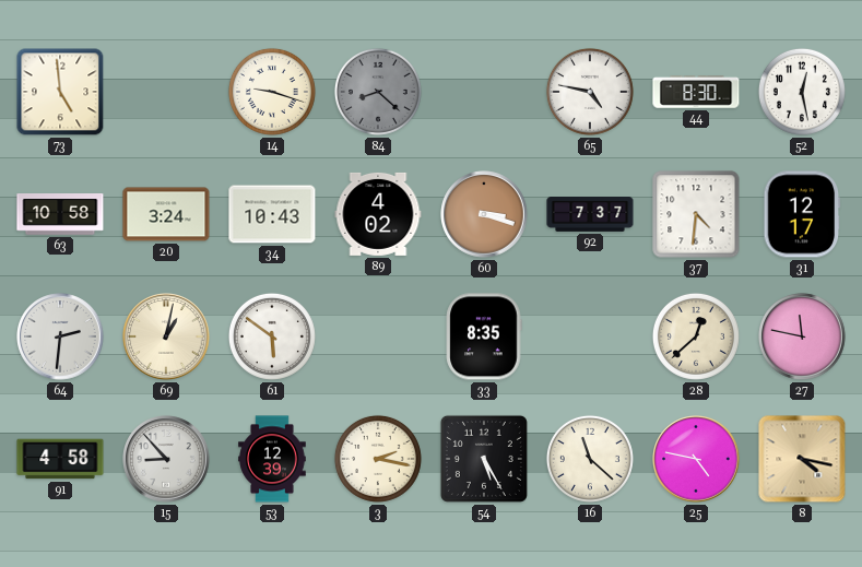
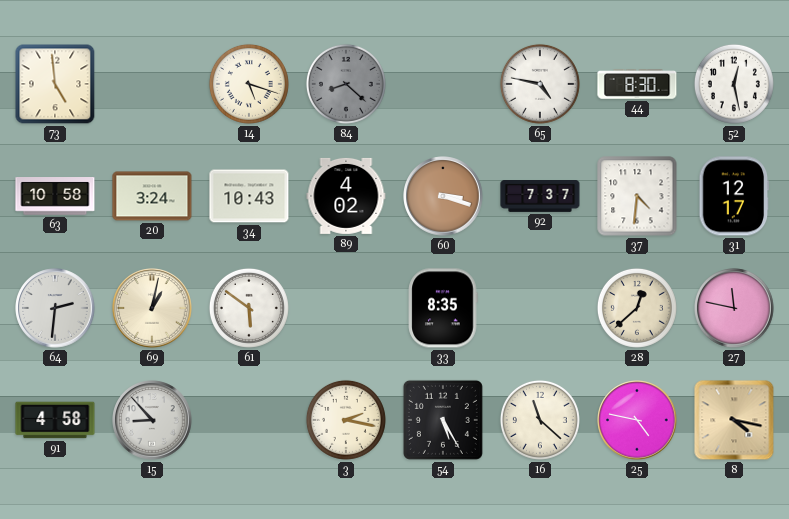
14: 9:18 -> 5:18
53: 12:39 -> none
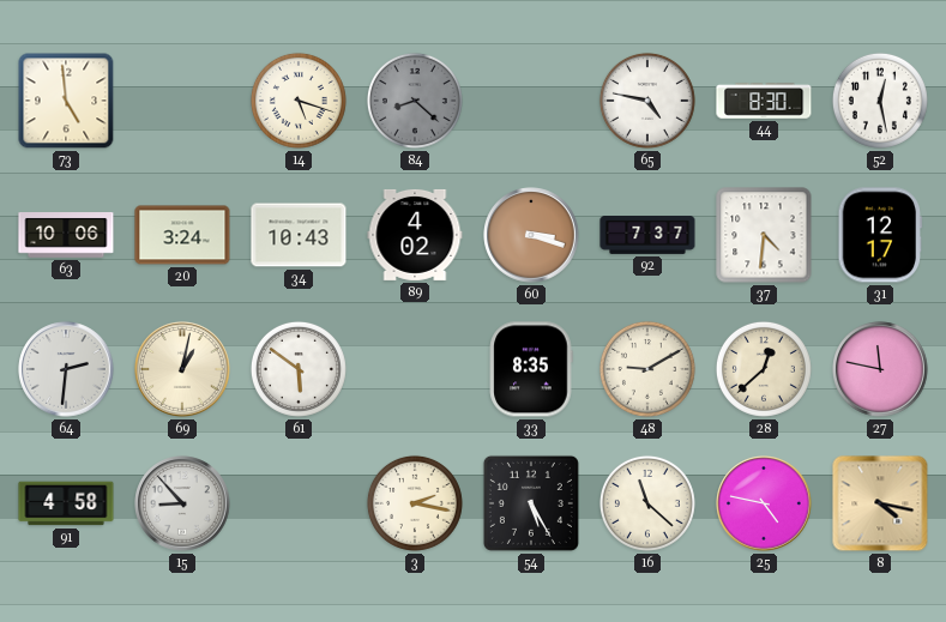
63: 10:58 -> 10:06
48: none -> 9:10
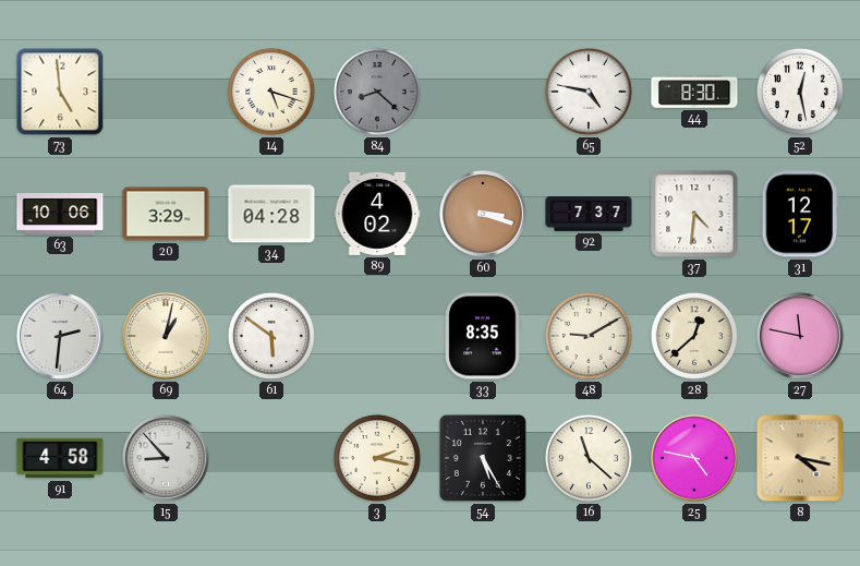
20: 3:24 -> 3:29
34: 10:43 -> 04:28
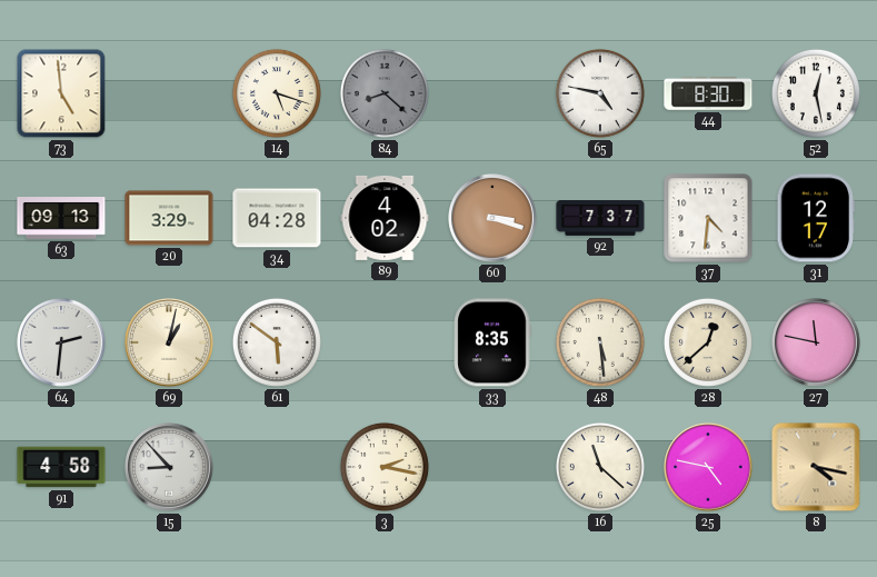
63: 10:06 -> 09:13
48: 9:10 -> 5:29
54: 5:25 -> none
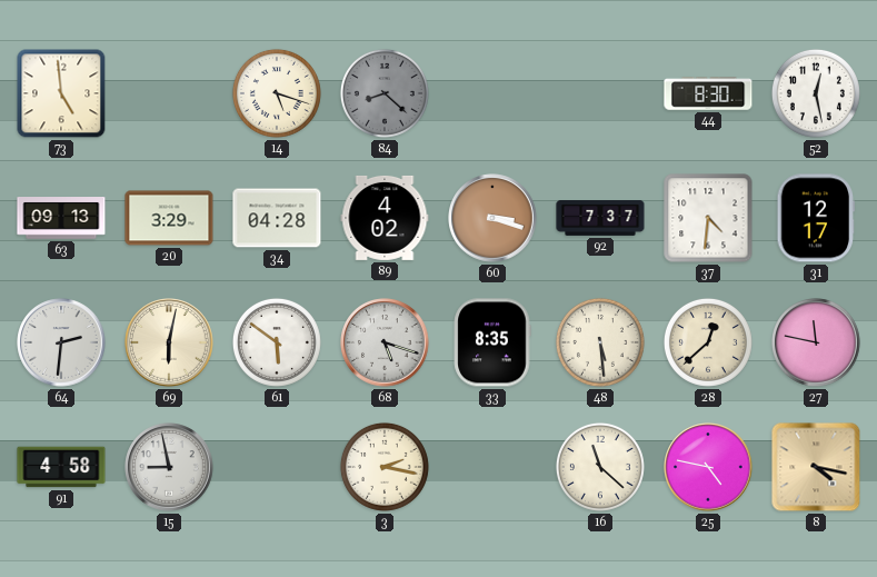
65: 4:47 -> none
69: 1:02 -> 6:02
68: none -> 5:18
15: 8:53 -> 8:58
